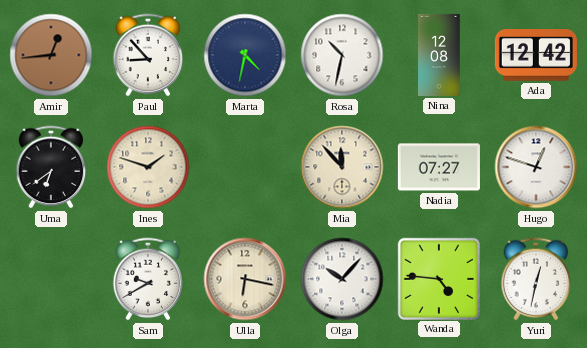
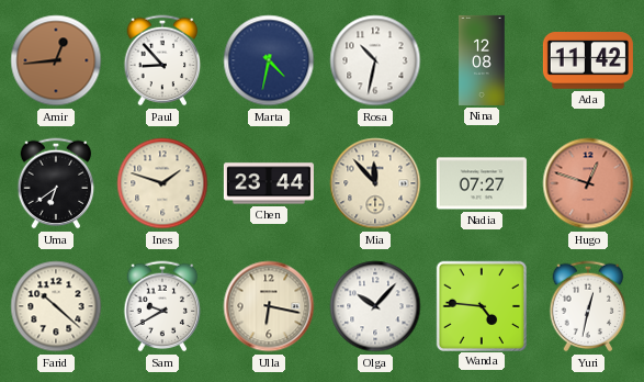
Ada: 12:42 -> 11:42
Chen: none -> 23:44
Hugo dial: white -> salmon
Farid: none -> 10:22
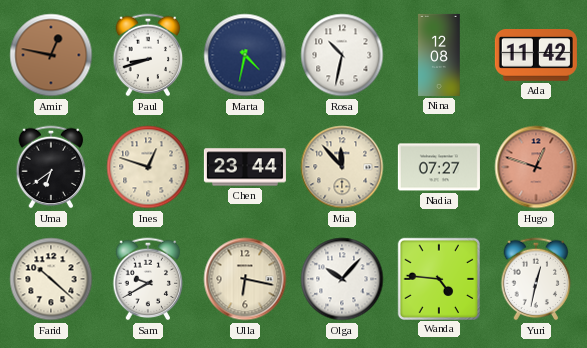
Amir: 12:44 -> 12:47
Paul: 8:53 -> 8:42
Ines: 1:48 -> 12:48
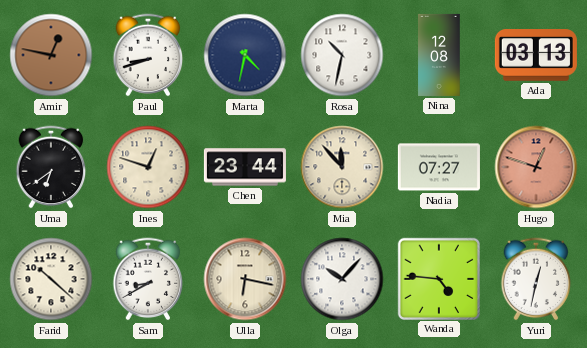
Ada: 11:42 -> 03:13
Sam: 9:40 -> 8:40
